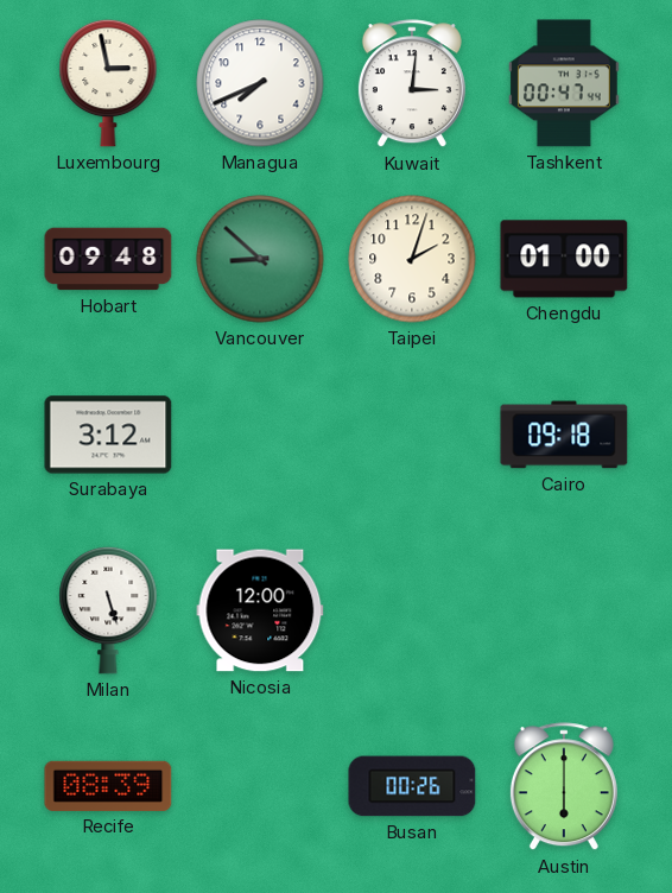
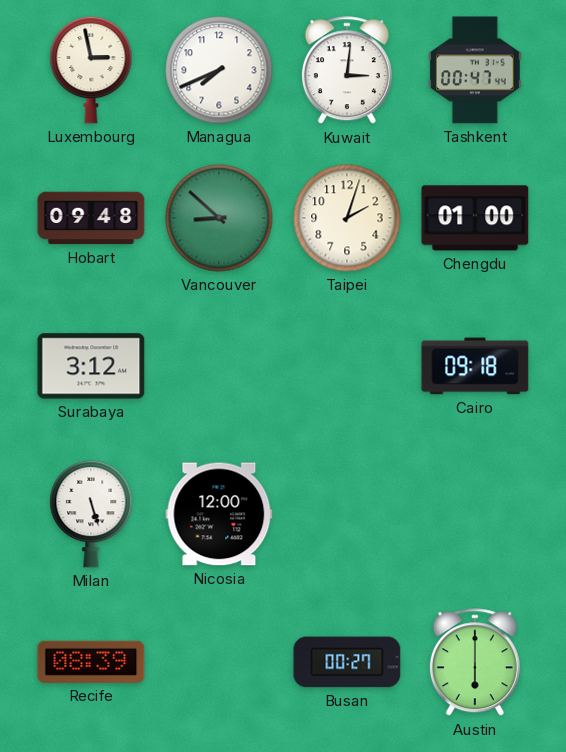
Busan: 00:26 -> 00:27
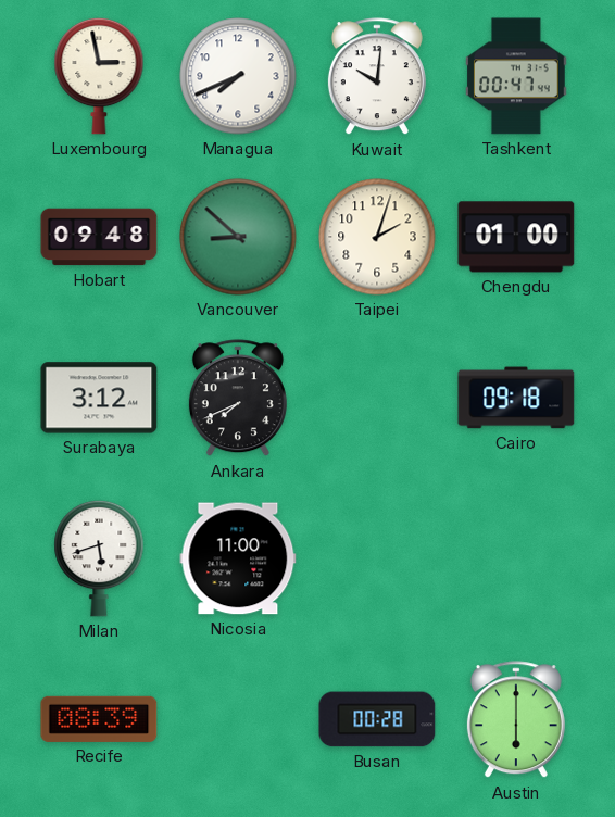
Kuwait: 3:01 -> 10:01
Ankara: none -> 7:41
Milan: 5:27 -> 5:42
Nicosia: 12:00 -> 11:00
Busan: 00:27 -> 00:28
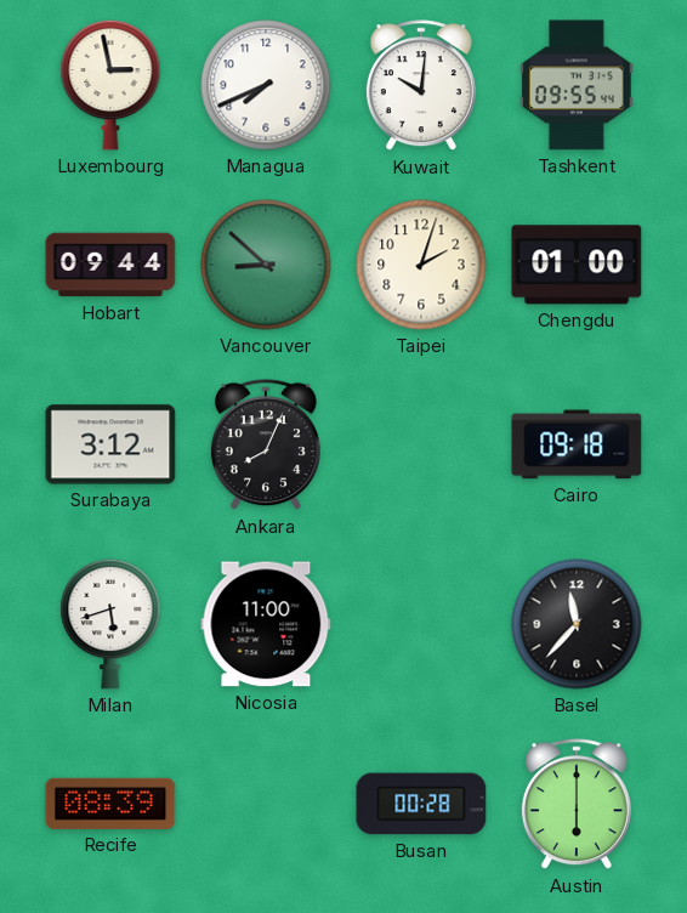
Tashkent: 00:47 -> 09:55
Hobart: 09:48 -> 09:44
Ankara: 7:41 -> 8:04
Basel: none -> 11:37
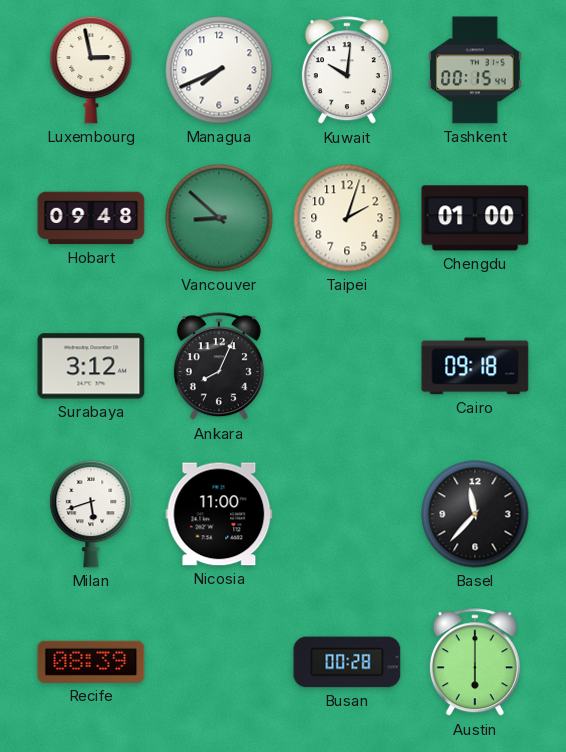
Tashkent: 09:55 -> 00:15
Hobart: 09:44 -> 09:48
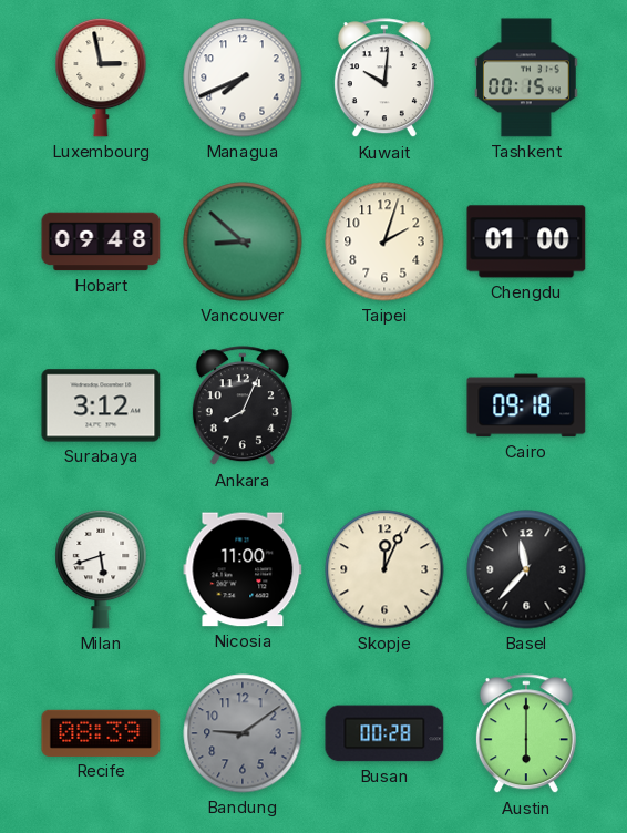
Skopje: none -> 12:04
Bandung: none -> 9:09
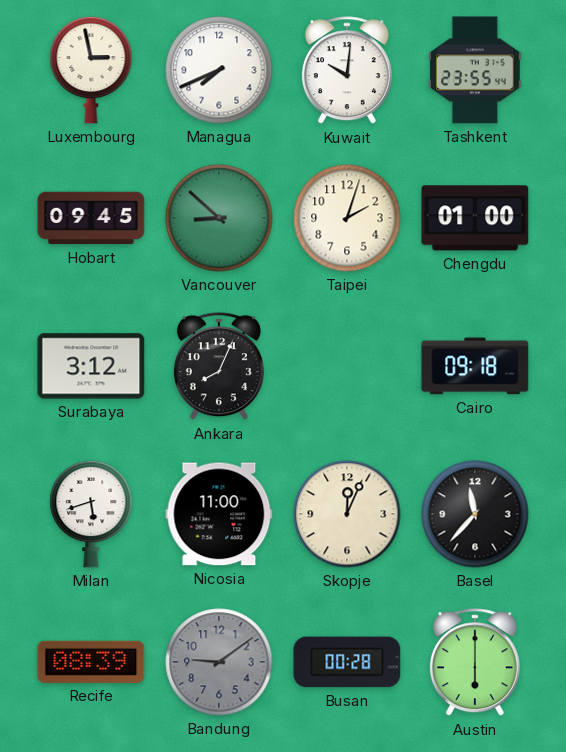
Tashkent: 00:15 -> 23:55
Hobart: 09:48 -> 09:45
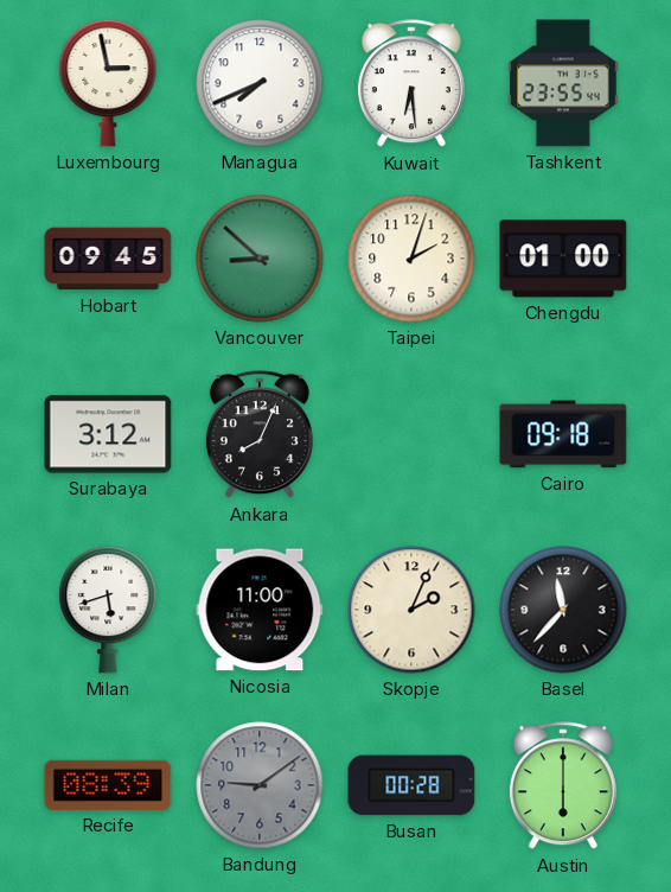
Kuwait: 10:01 -> 6:29
Skopje: 12:04 -> 2:04
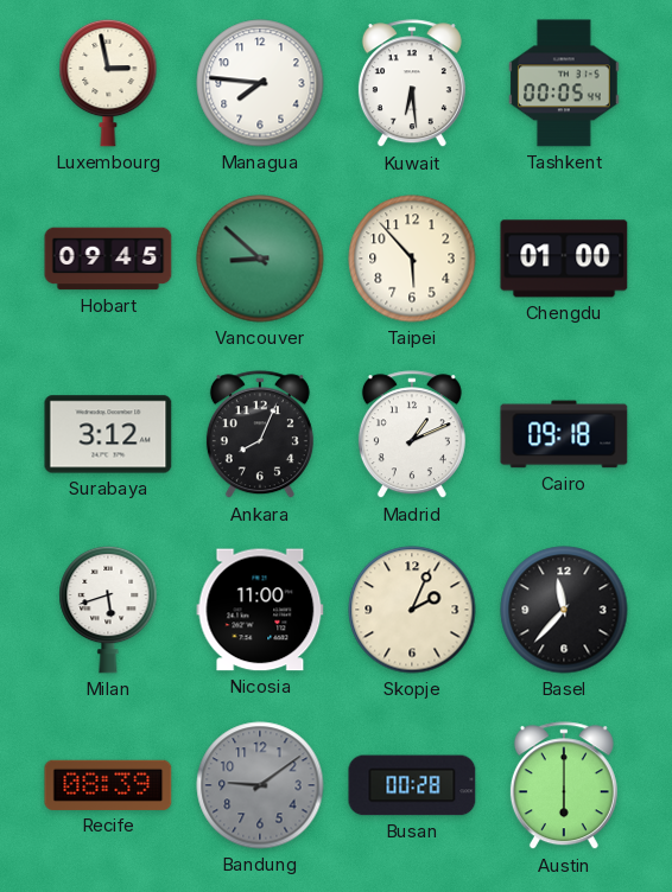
Managua: 7:41 -> 7:46
Tashkent: 23:55 -> 00:05
Taipei: 2:03 -> 5:53
Madrid: none -> 1:11
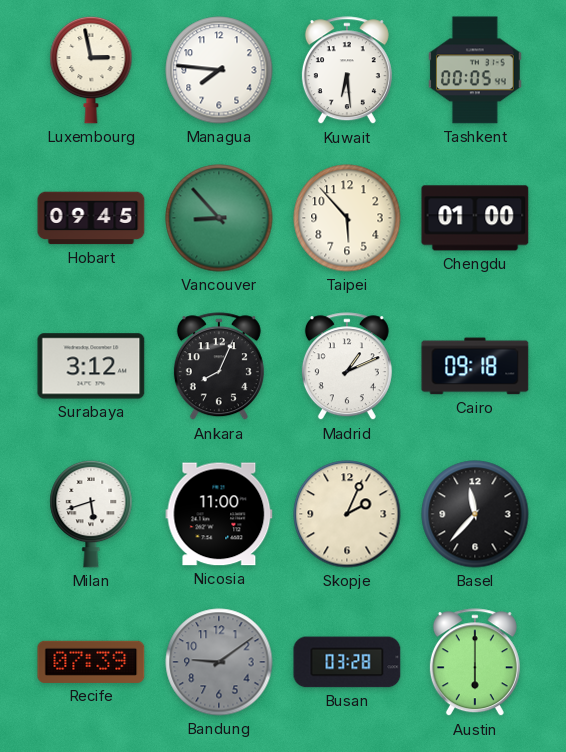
Vancouver: 8:52 -> 8:53
Recife: 08:39 -> 07:39
Busan: 00:28 -> 03:28
